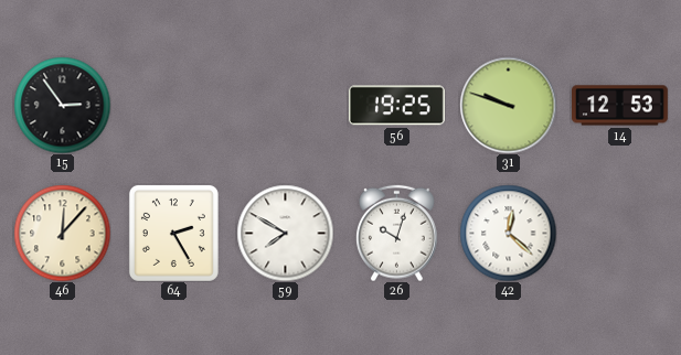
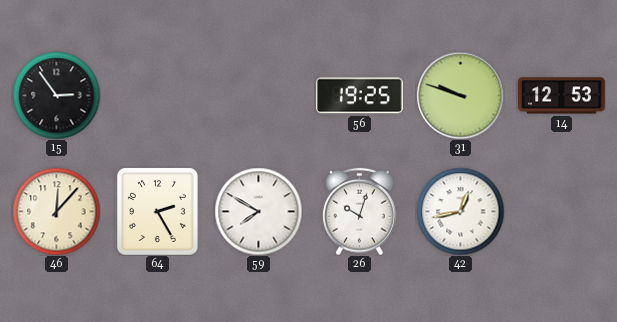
42: 12:22 -> 12:43
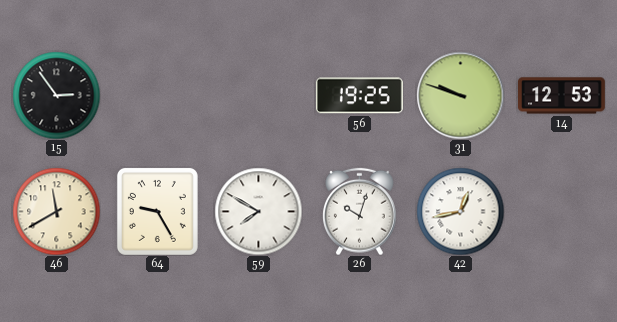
46: 12:07 -> 11:40
64: 2:25 -> 9:25
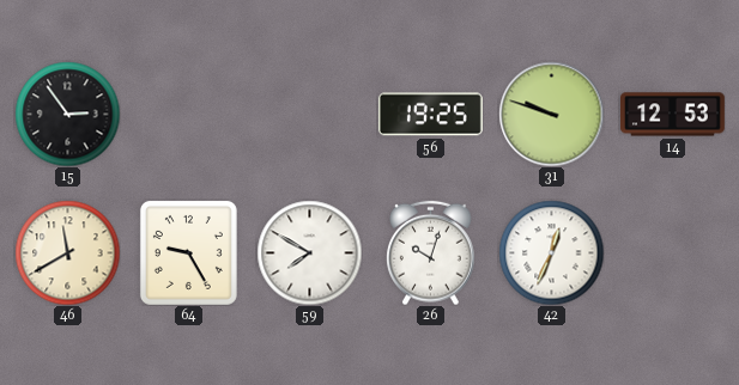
42: 12:43 -> 12:34
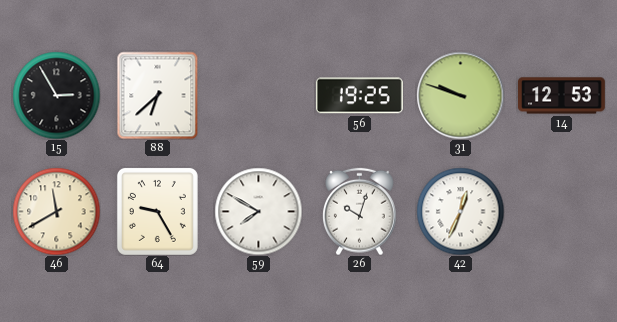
15: 2:54 -> 2:55
88: none -> 6:38
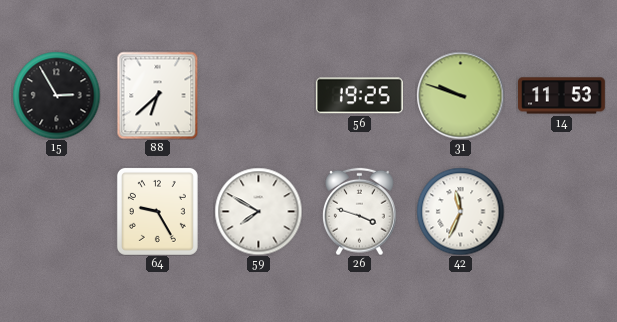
14: 12:53 -> 11:53
46: 11:40 -> none
26: 10:03 -> 3:48
42: 12:34 -> 11:34
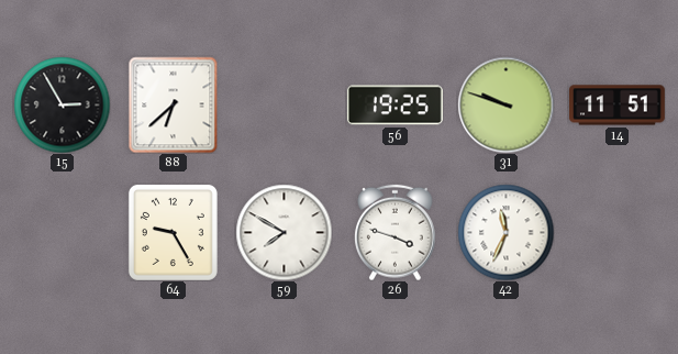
14: 11:53 -> 11:51
